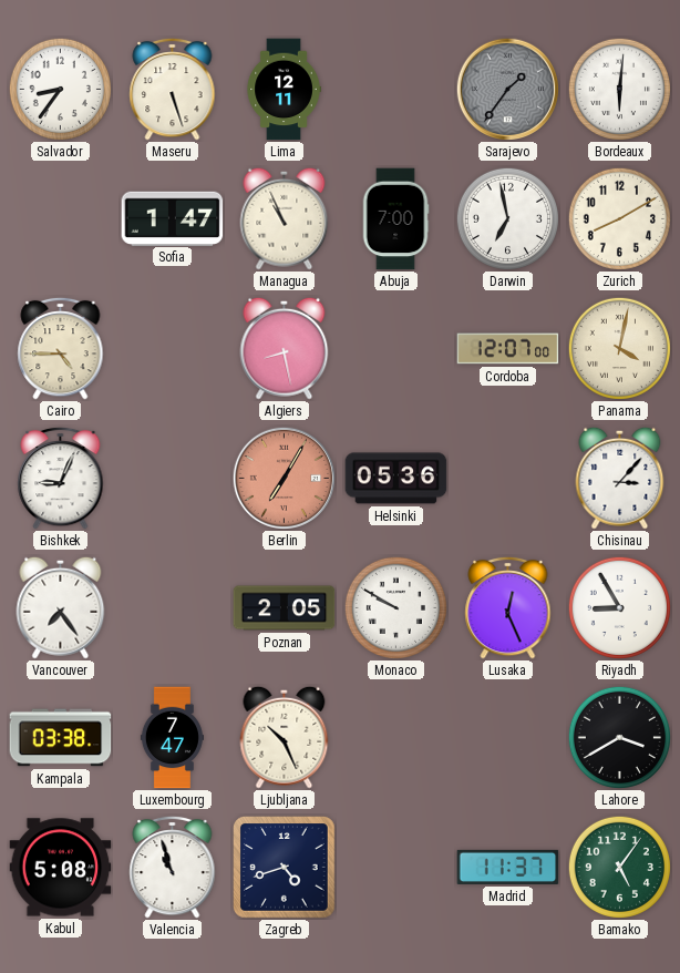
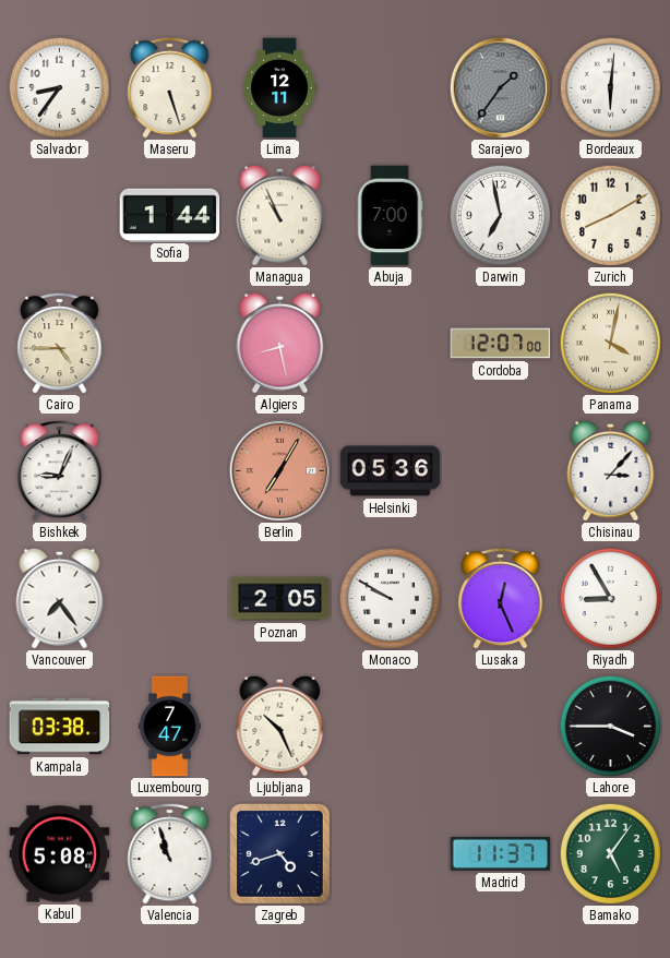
Sofia: 1:47 -> 1:44
Lahore: 3:40 -> 3:45
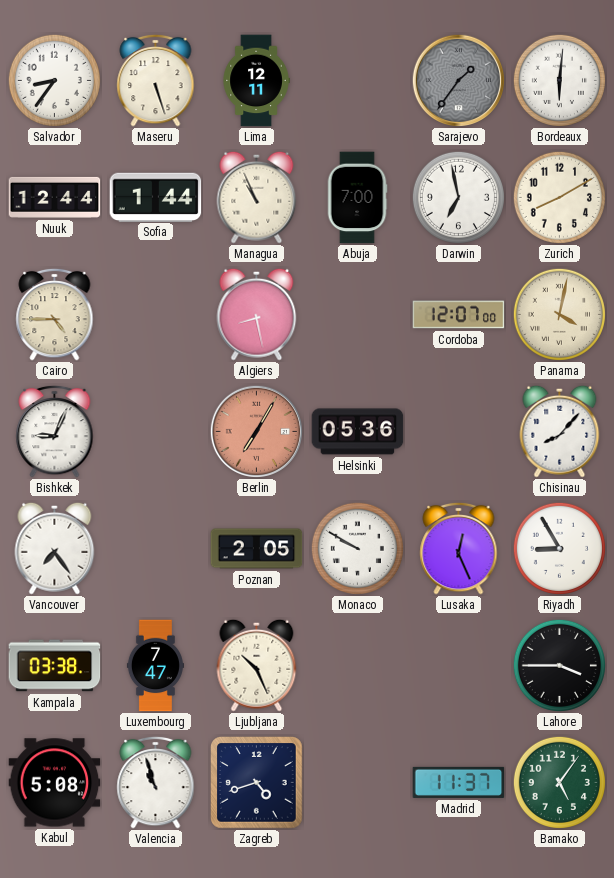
Nuuk: none -> 12:44
Chisinau: 3:07 -> 8:07
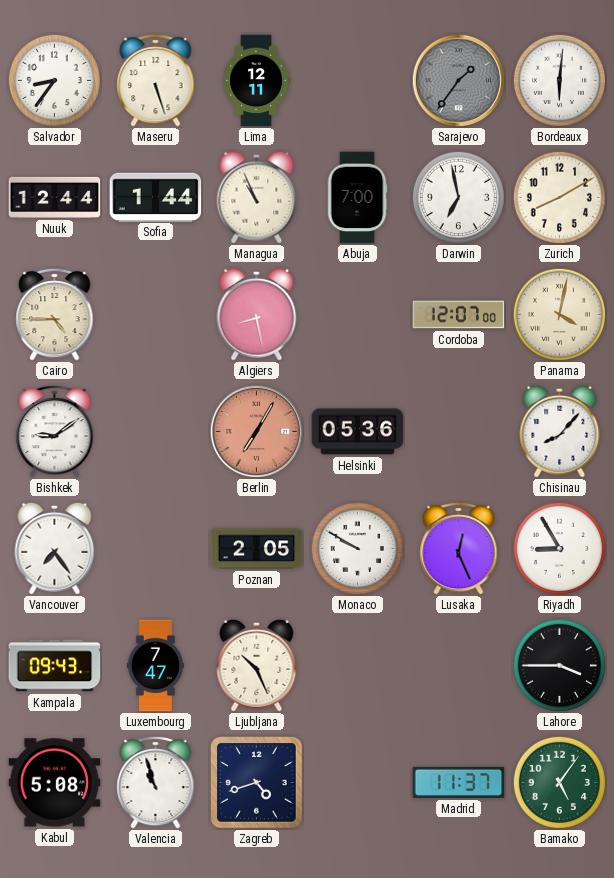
Bishkek: 9:04 -> 9:09
Kampala: 03:38 -> 09:43
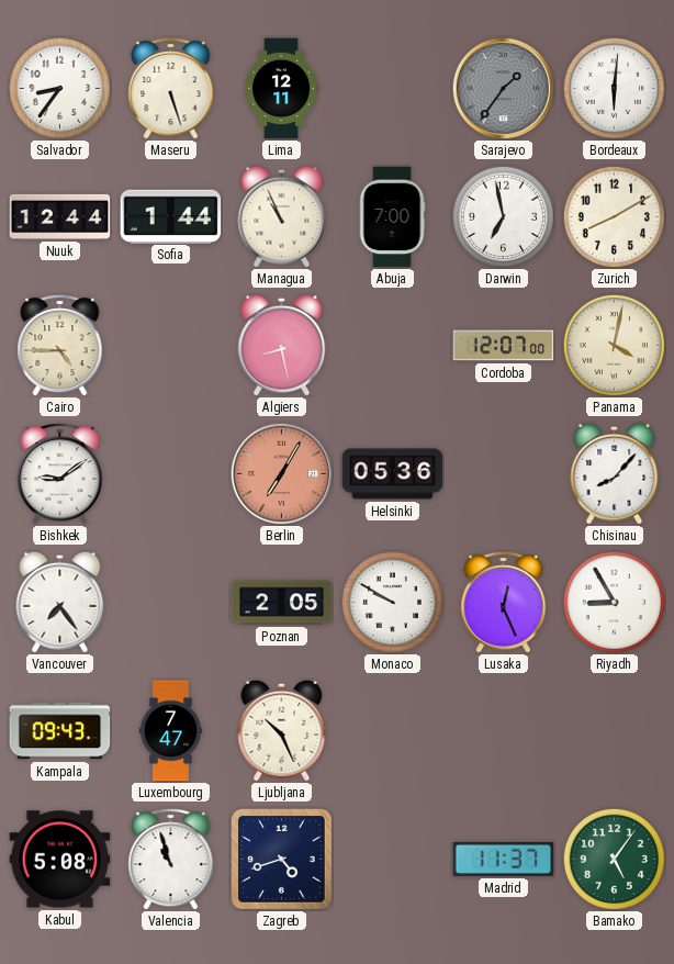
Lahore: 3:45 -> none
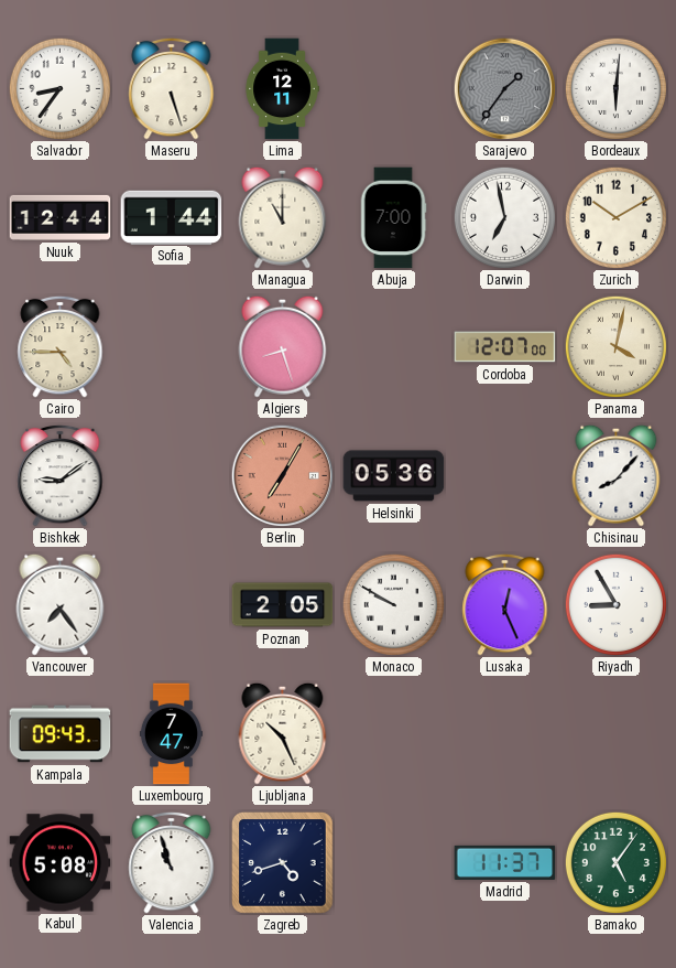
Managua: 10:56 -> 11:00
Zurich: 8:10 -> 10:10
Algiers: 8:28 -> 8:27
